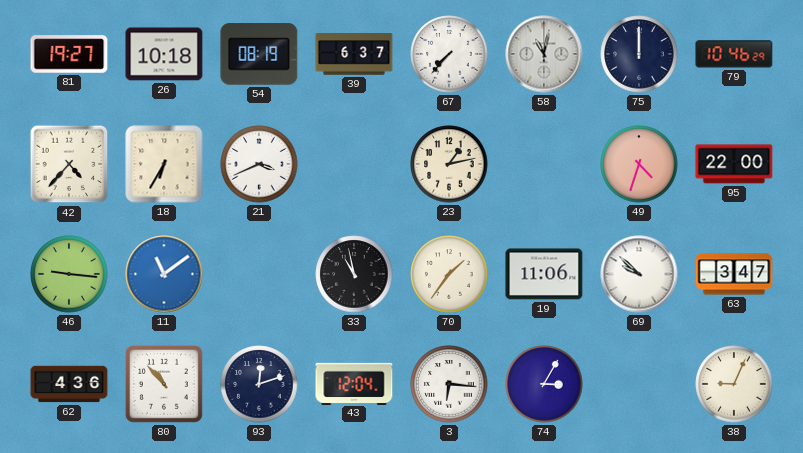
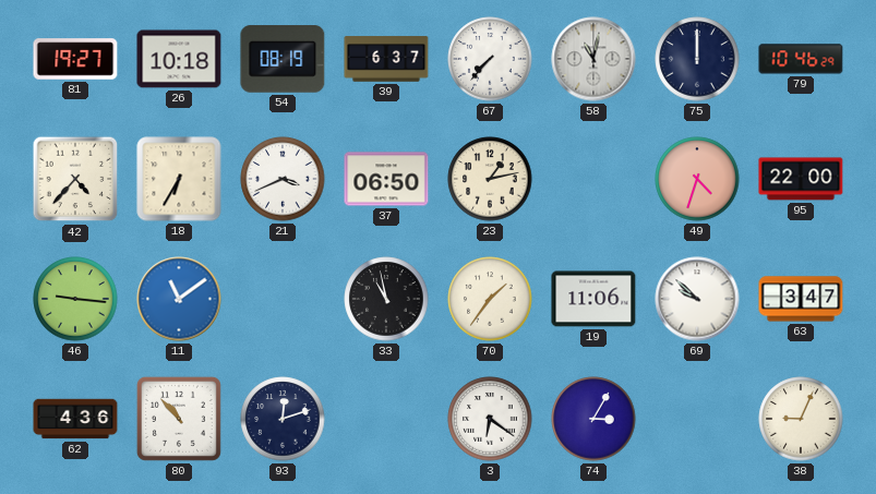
37: none -> 06:50
43: 12:04 -> none
3: 6:16 -> 6:21
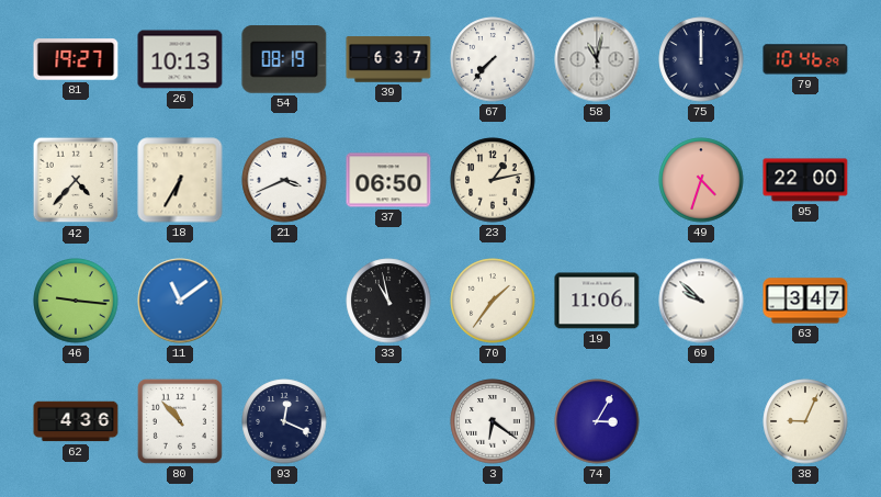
26: 10:18 -> 10:13
93: 12:12 -> 12:19
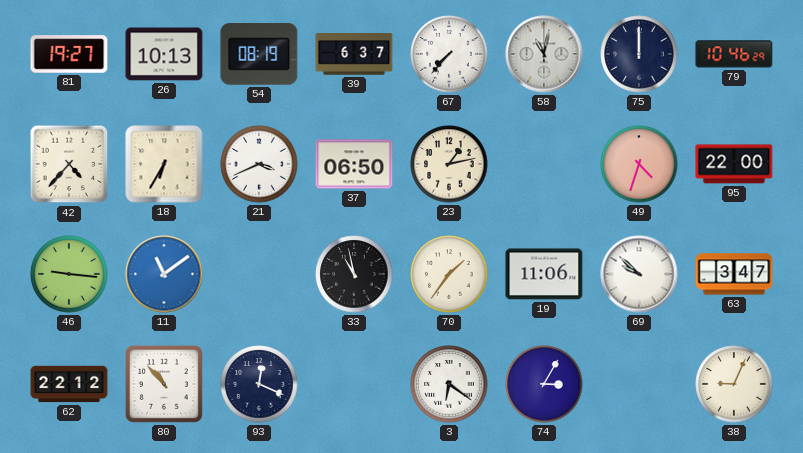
62: 4:36 -> 22:12
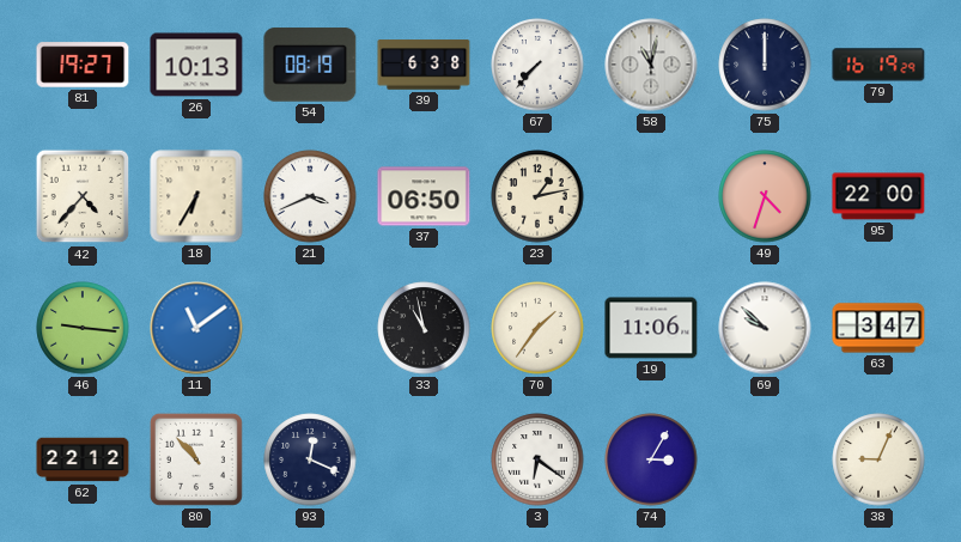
39: 6:37 -> 6:38
79: 10:46 -> 16:19
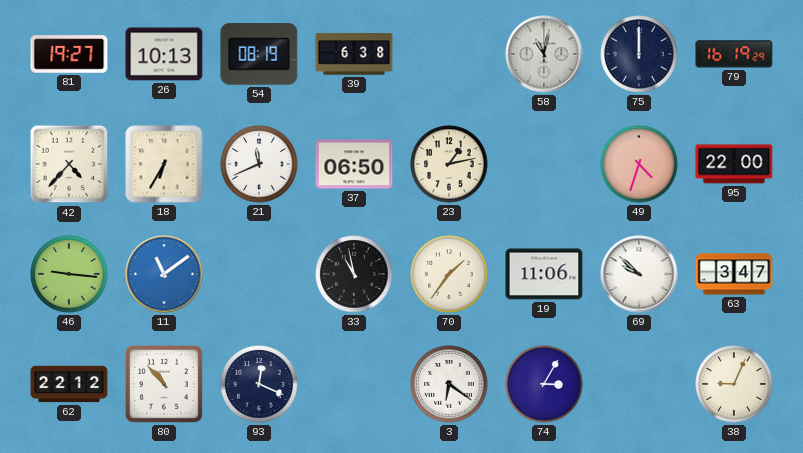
67: 7:37 -> none
21: 3:41 -> 11:41
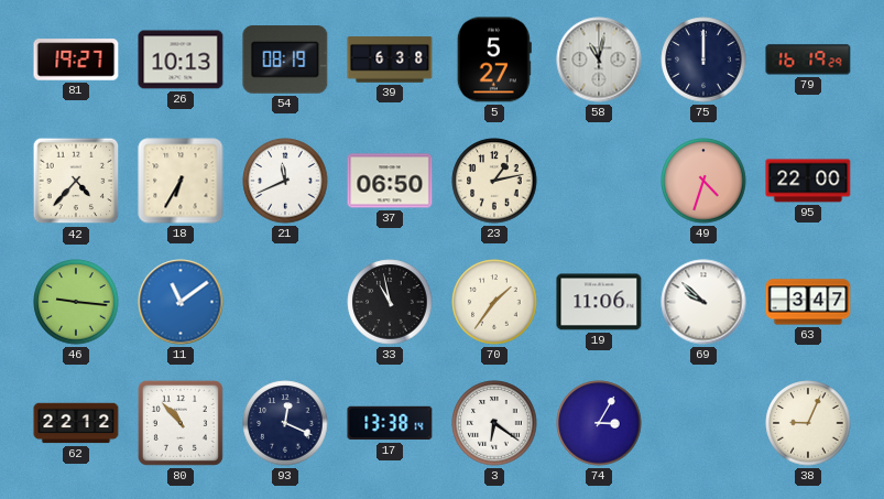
5: none -> 5:27
17: none -> 13:38
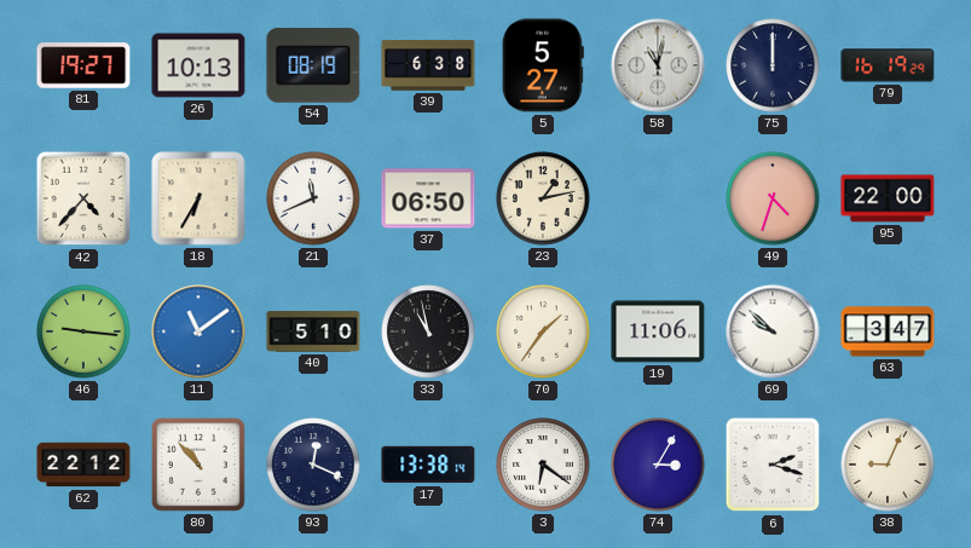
40: none -> 5:10
6: none -> 2:18
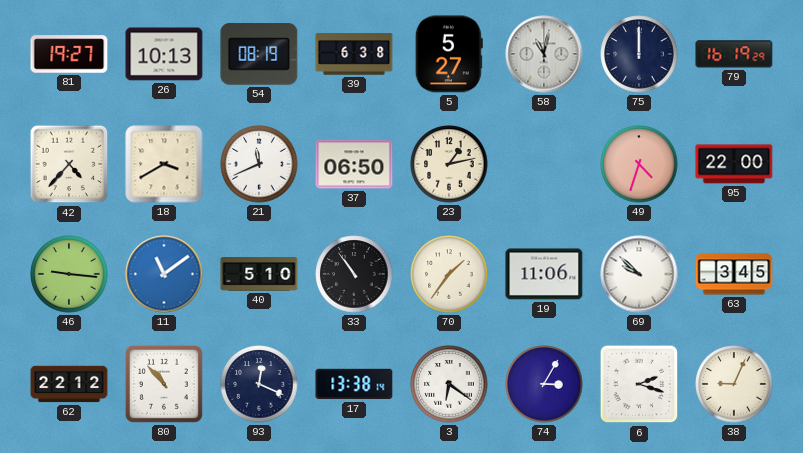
18: 6:35 -> 3:40
33: 10:58 -> 10:54
63: 3:47 -> 3:45
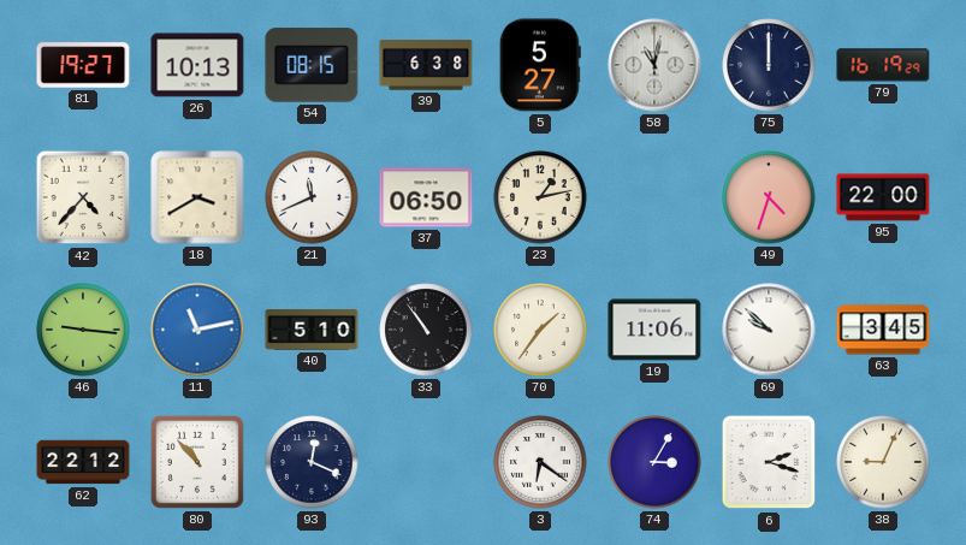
54: 08:19 -> 08:15
11: 11:09 -> 11:13
17: 13:38 -> none
